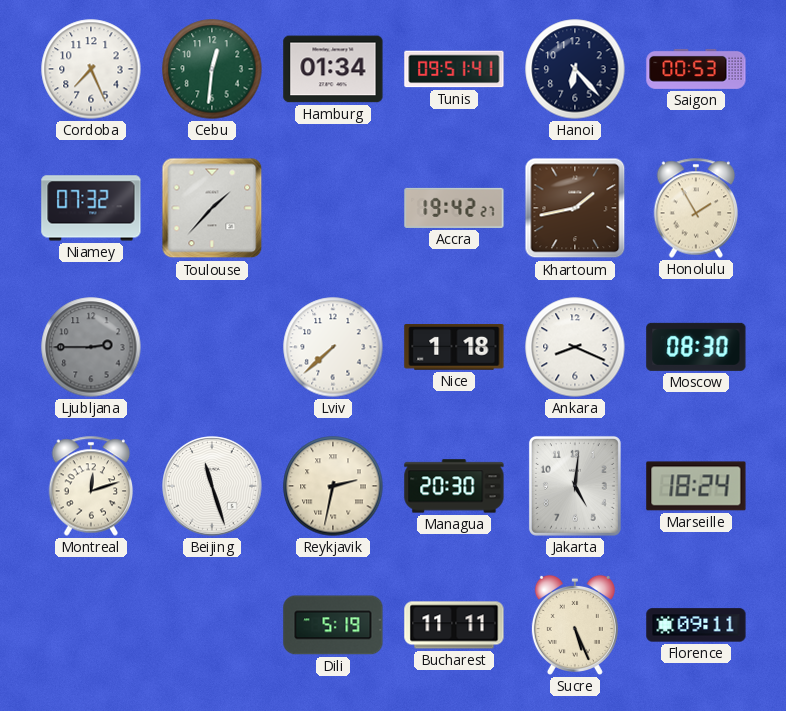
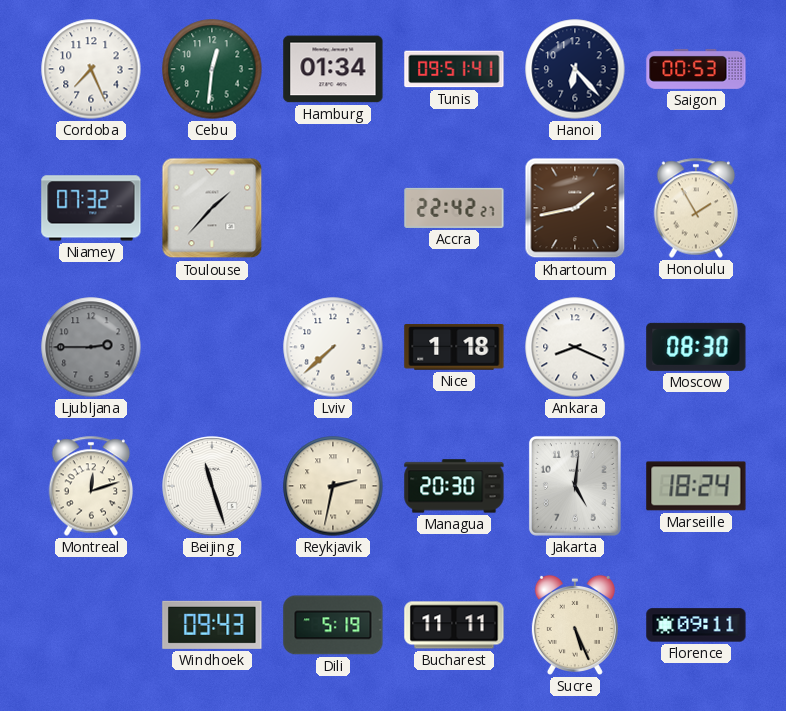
Accra: 19:42 -> 22:42
Windhoek: none -> 09:43
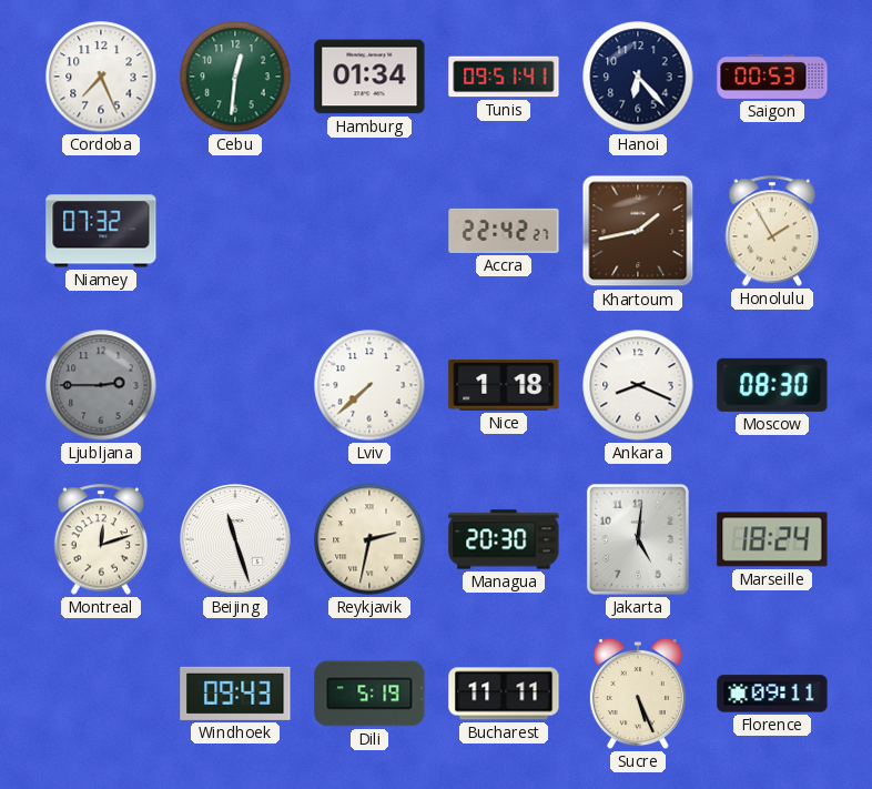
Toulouse: 1:37 -> none
